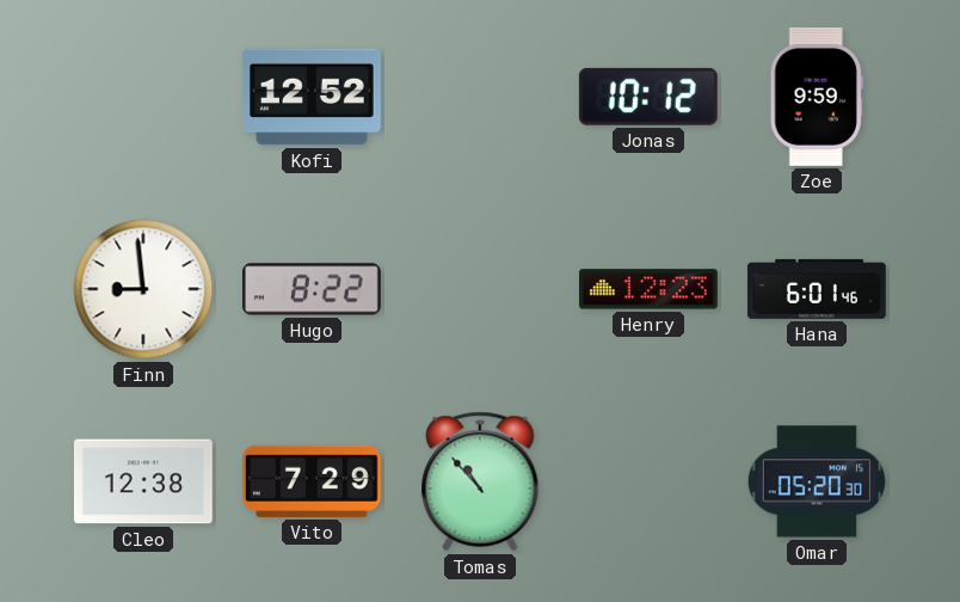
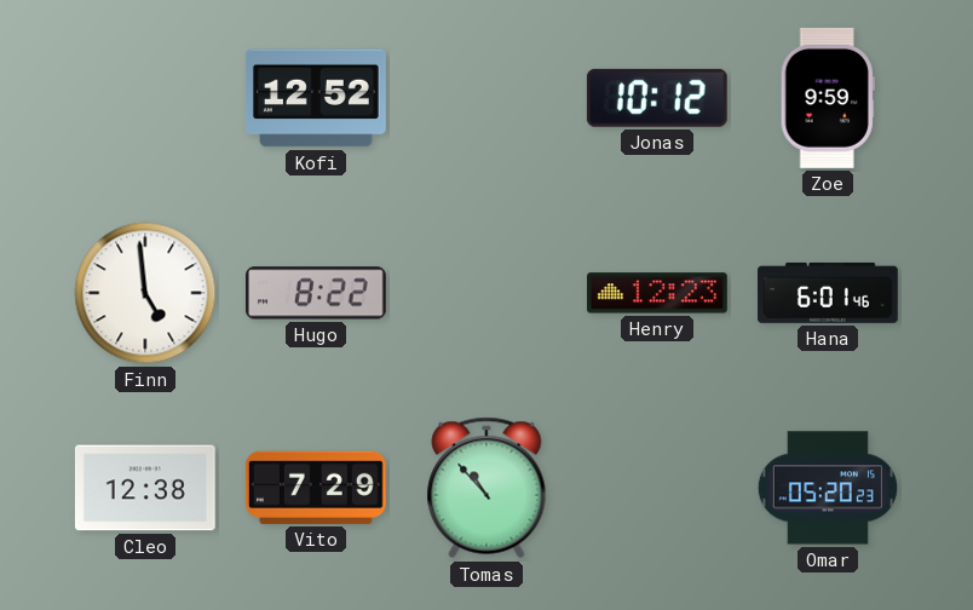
Finn: 8:59 -> 4:59
Omar: 05:20:30 -> 05:20:23
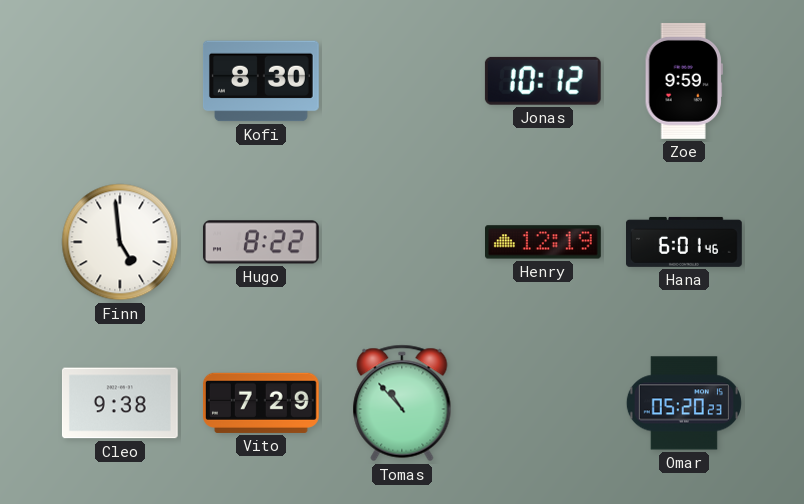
Kofi: 12:52 -> 8:30
Henry: 12:23 -> 12:19
Cleo: 12:38 -> 9:38
